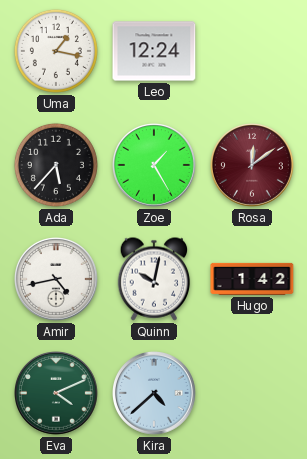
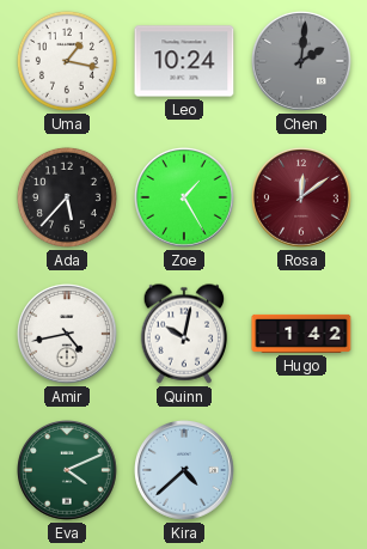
Leo: 12:24 -> 10:24
Chen: none -> 2:01
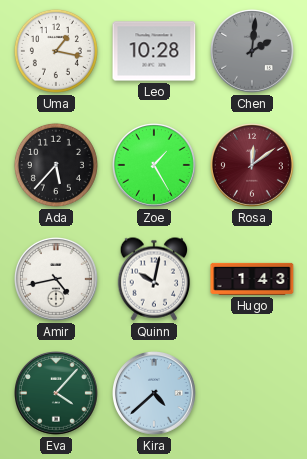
Leo: 10:24 -> 10:28
Hugo: 1:42 -> 1:43
Eva: 4:11 -> 4:07
